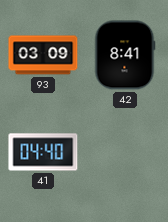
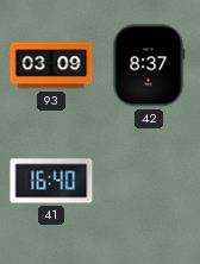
42: 8:41 -> 8:37
41: 04:40 -> 16:40
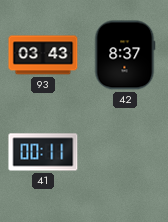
93: 03:09 -> 03:43
41: 16:40 -> 00:11
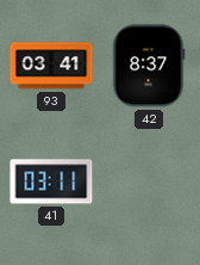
93: 03:43 -> 03:41
41: 00:11 -> 03:11
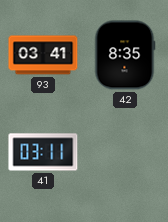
42: 8:37 -> 8:35
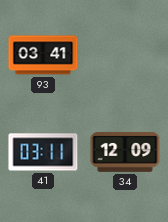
42: 8:35 -> none
34: none -> 12:09
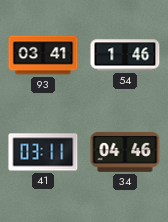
54: none -> 1:46
34: 12:09 -> 04:46
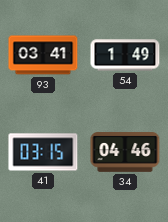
54: 1:46 -> 1:49
41: 03:11 -> 03:15
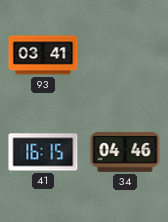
54: 1:49 -> none
41: 03:15 -> 16:15
